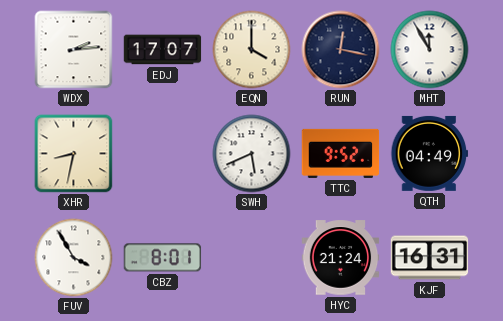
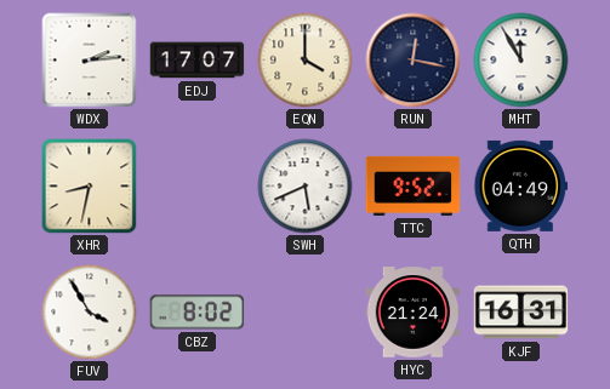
CBZ: 8:01 -> 8:02
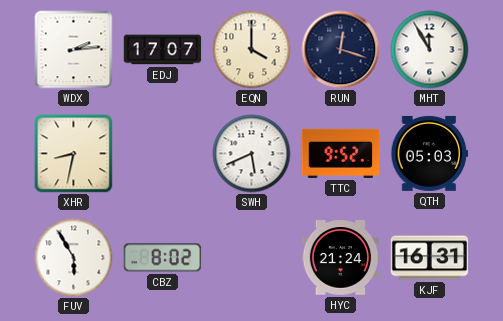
RUN: 12:17 -> 12:18
QTH: 04:49 -> 05:03
FUV: 3:55 -> 5:55
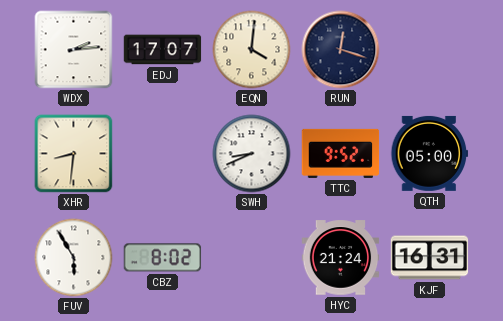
EQN: 4:00 -> 4:01
MHT: 11:55 -> none
XHR: 8:32 -> 8:31
SWH: 5:41 -> 8:41
QTH: 05:03 -> 05:00
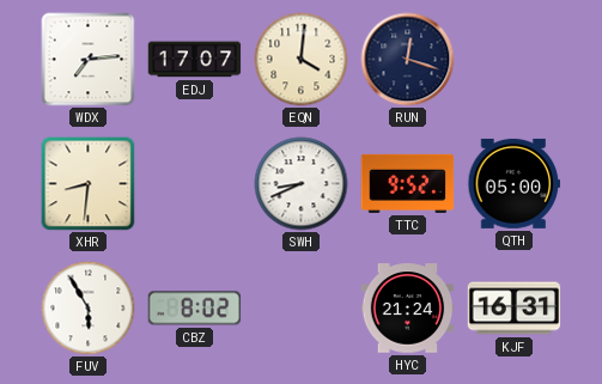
WDX: 2:14 -> 7:14
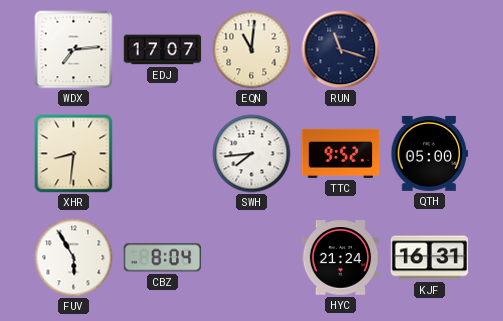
EQN: 4:01 -> 11:01
RUN: 12:18 -> 11:18
SWH: 8:41 -> 7:44
CBZ: 8:02 -> 8:04
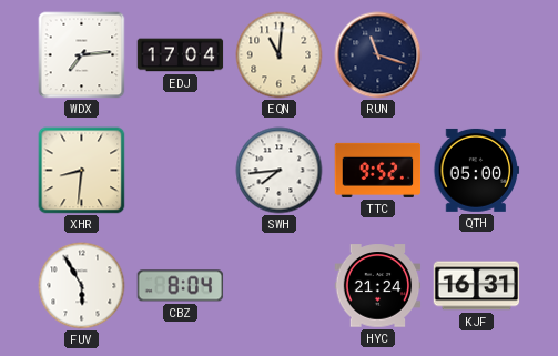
EDJ: 17:07 -> 17:04
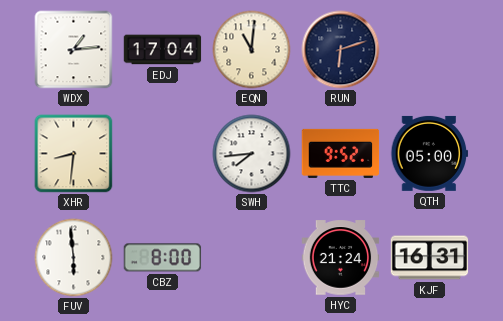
WDX: 7:14 -> 1:14
RUN: 11:18 -> 6:12
FUV: 5:55 -> 5:59
CBZ: 8:04 -> 8:00
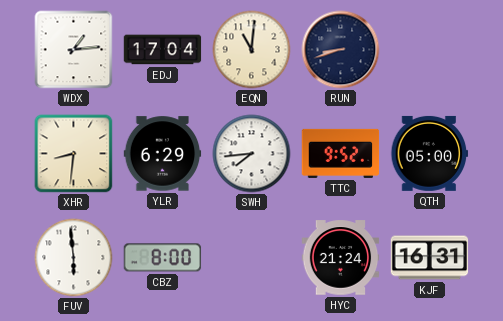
RUN: 6:12 -> 8:42
YLR: none -> 6:29
